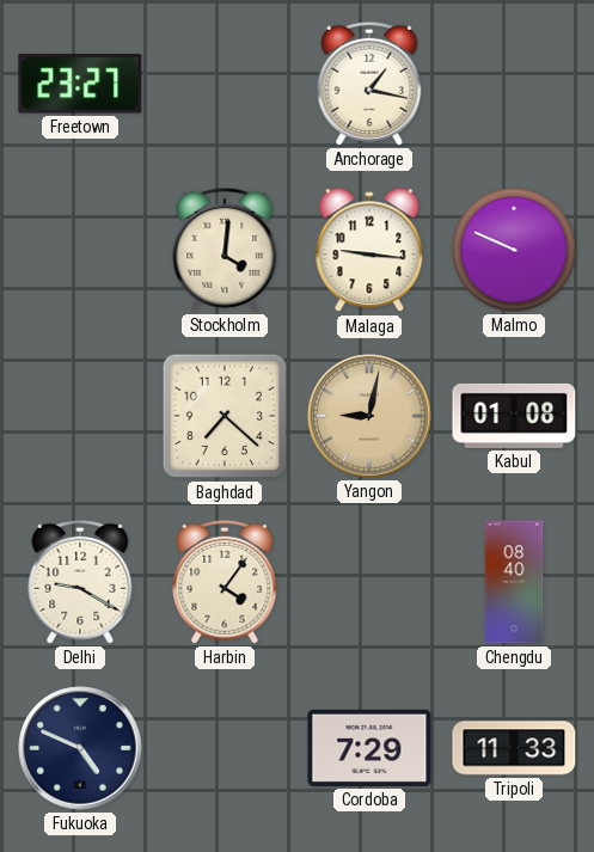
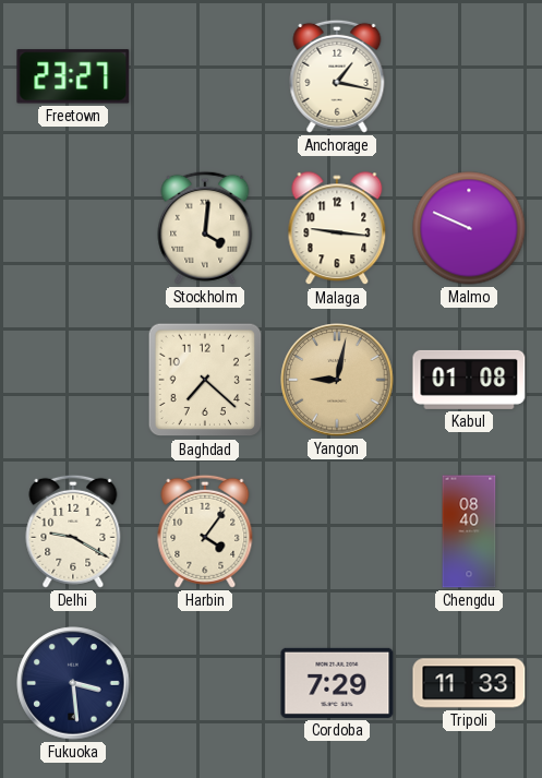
Fukuoka: 4:49 -> 3:29
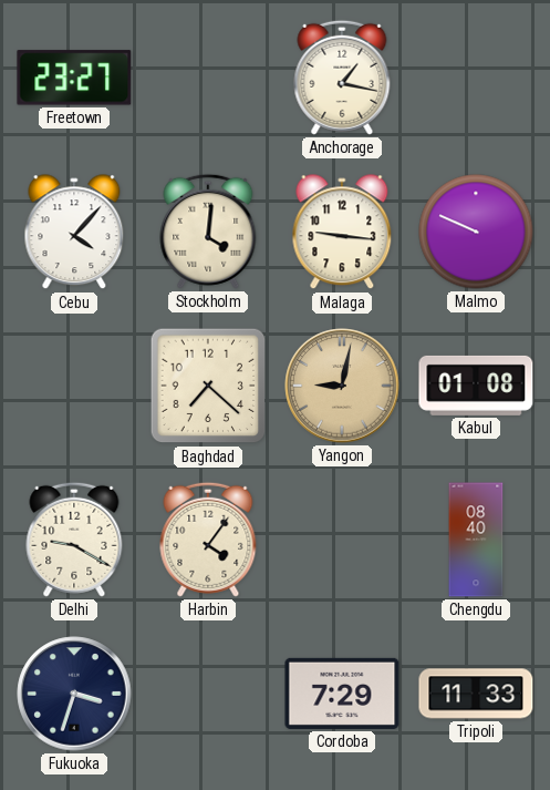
Cebu: none -> 4:07
Fukuoka: 3:29 -> 3:33
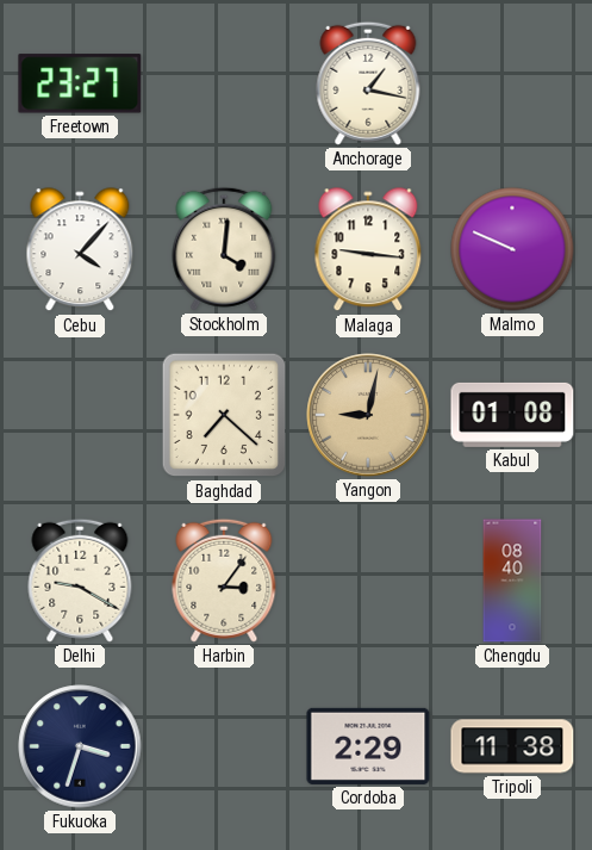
Harbin: 4:06 -> 3:06
Cordoba: 7:29 -> 2:29
Tripoli: 11:33 -> 11:38
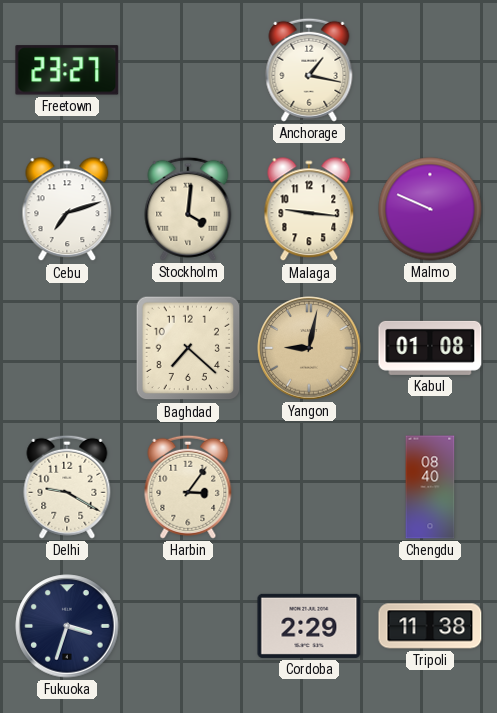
Cebu: 4:07 -> 7:12
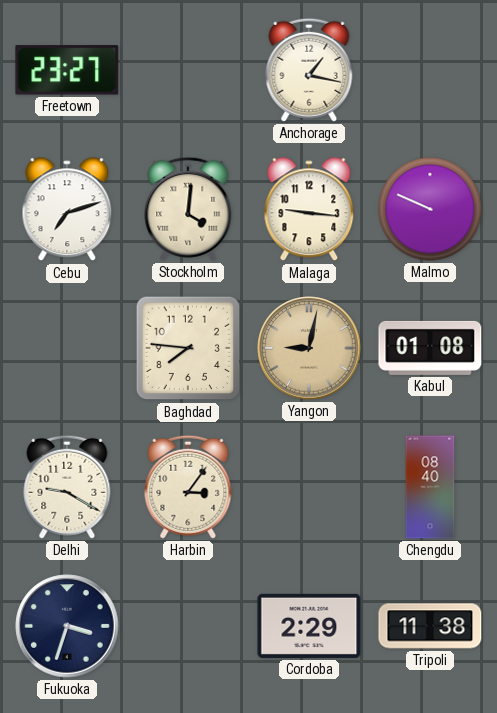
Baghdad: 7:22 -> 7:46
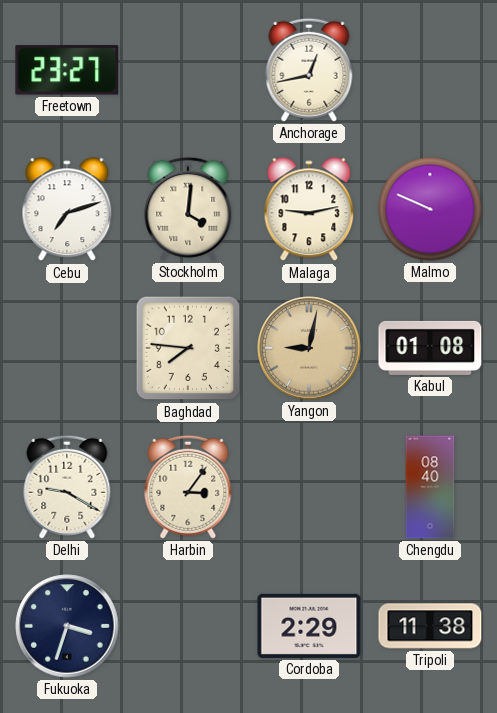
Anchorage: 1:17 -> 12:43
Malaga: 9:16 -> 9:13
